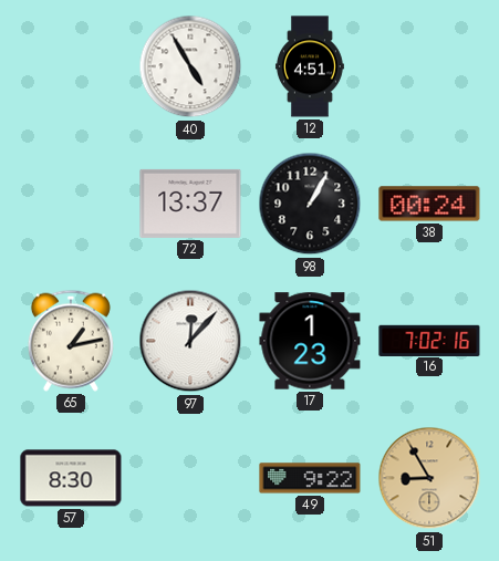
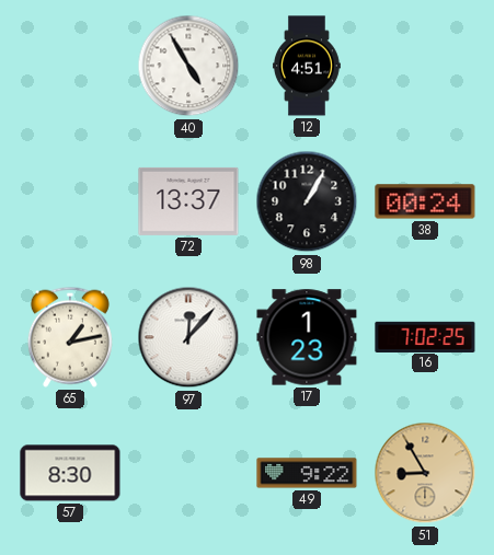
16: 7:02:16 -> 7:02:25
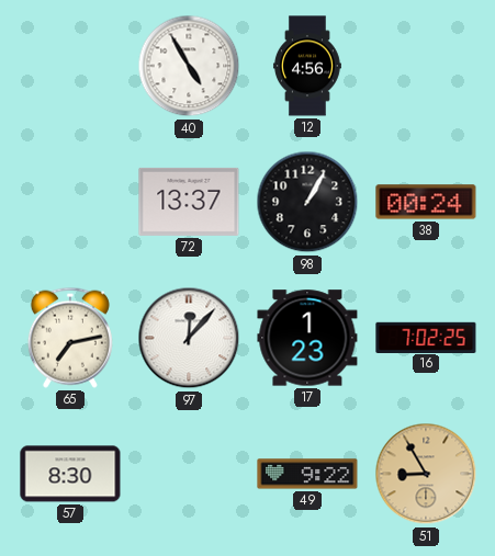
12: 4:51 -> 4:56
65: 1:13 -> 7:13
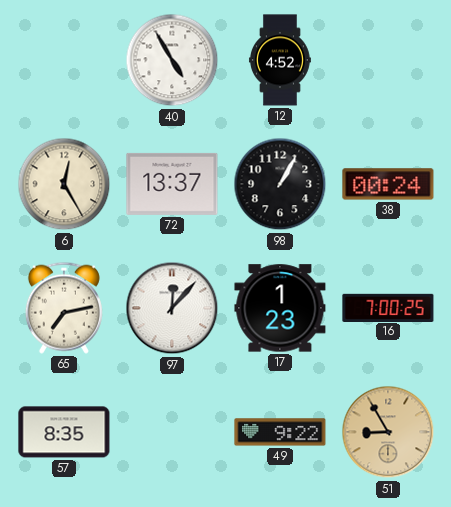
12: 4:56 -> 4:52
6: none -> 12:25
16: 7:02 -> 7:00
57: 8:30 -> 8:35
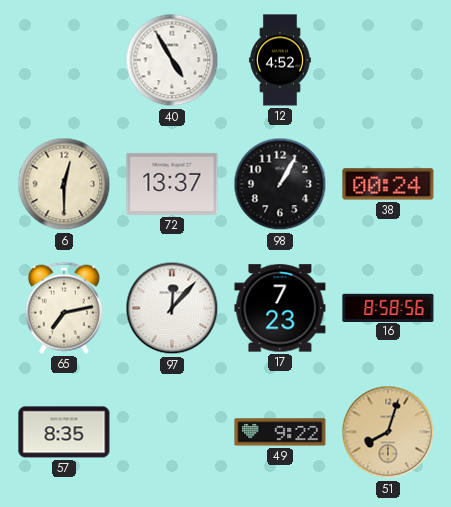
6: 12:25 -> 12:30
17: 1:23 -> 7:23
16: 7:00 -> 8:58
51: 8:55 -> 8:03
